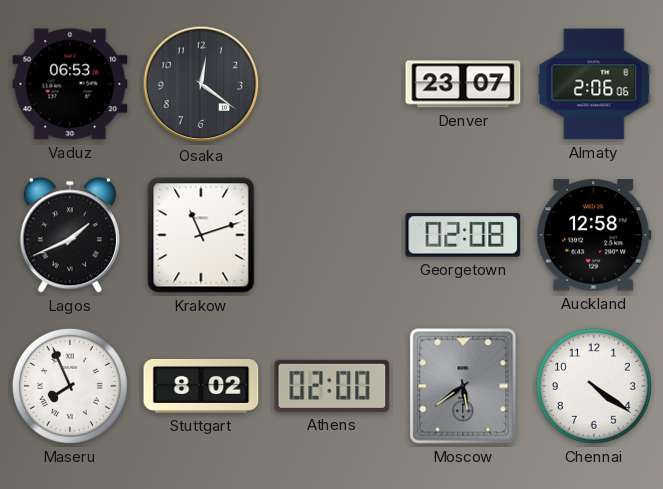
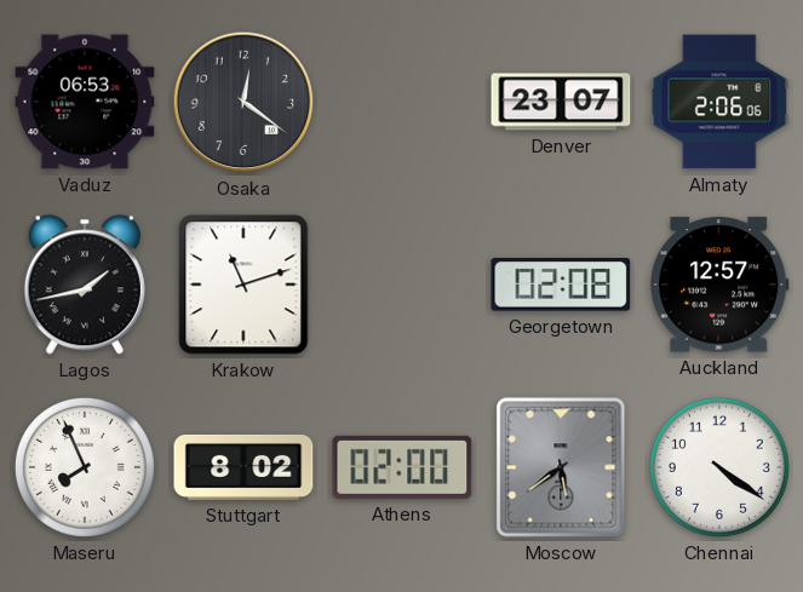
Lagos: 1:41 -> 1:43
Auckland: 12:58 -> 12:57
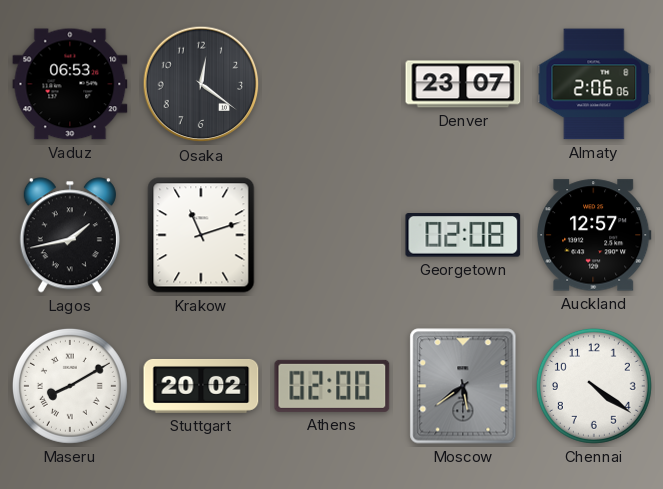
Maseru: 7:56 -> 8:10
Stuttgart: 8:02 -> 20:02
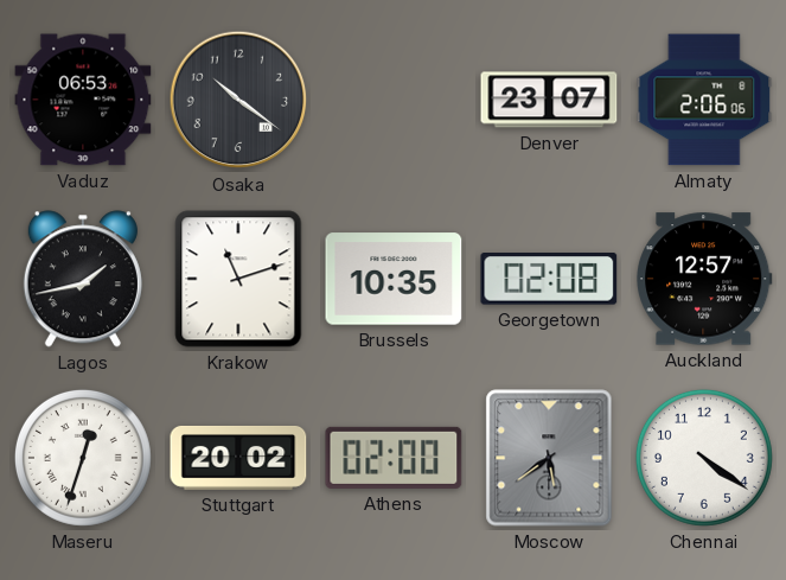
Osaka: 12:21 -> 10:21
Brussels: none -> 10:35
Maseru: 8:10 -> 12:33
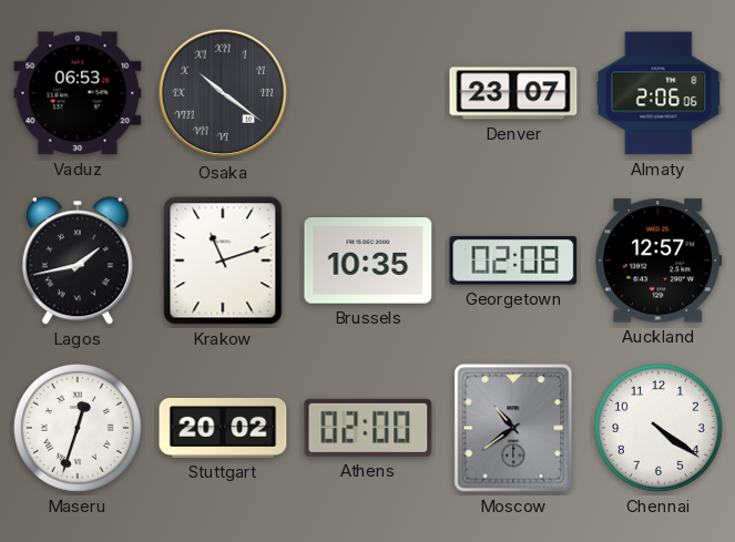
Osaka numerals: Arabic -> Roman
Moscow: 5:39 -> 10:39
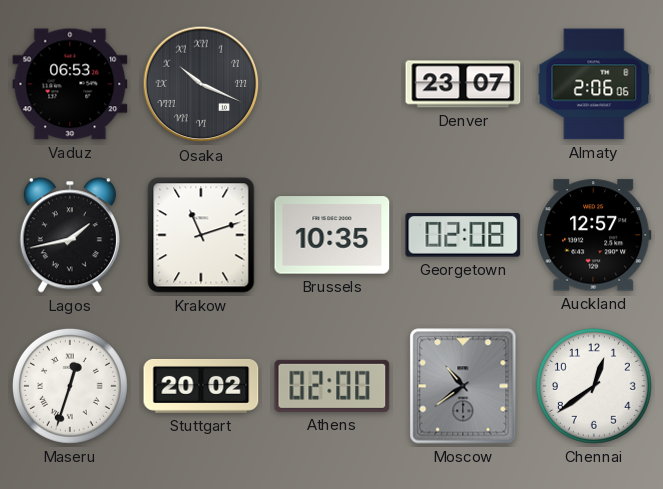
Osaka: 10:21 -> 10:19
Chennai: 4:21 -> 12:39
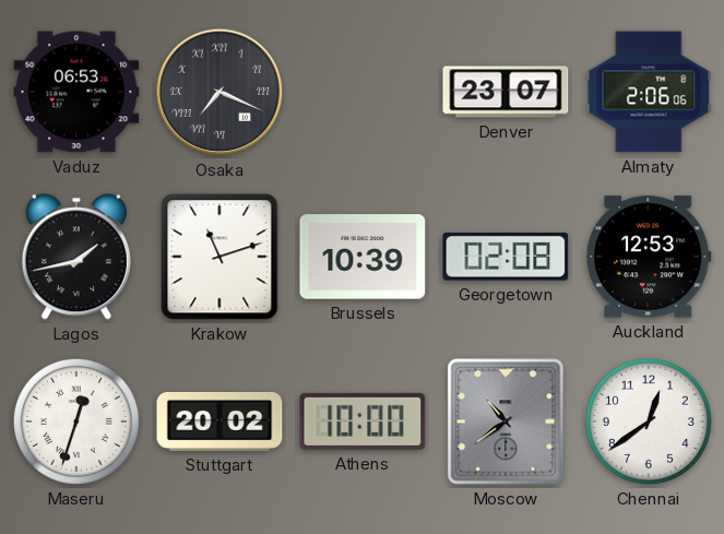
Osaka: 10:19 -> 7:19
Brussels: 10:35 -> 10:39
Auckland: 12:57 -> 12:53
Athens: 02:00 -> 10:00
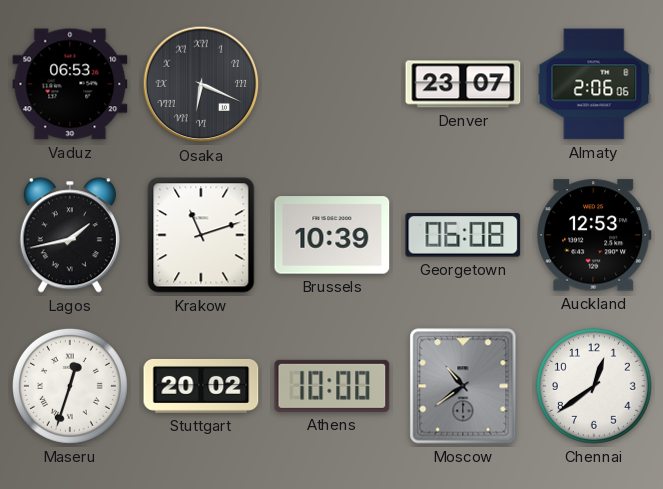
Osaka: 7:19 -> 6:19
Georgetown: 02:08 -> 06:08
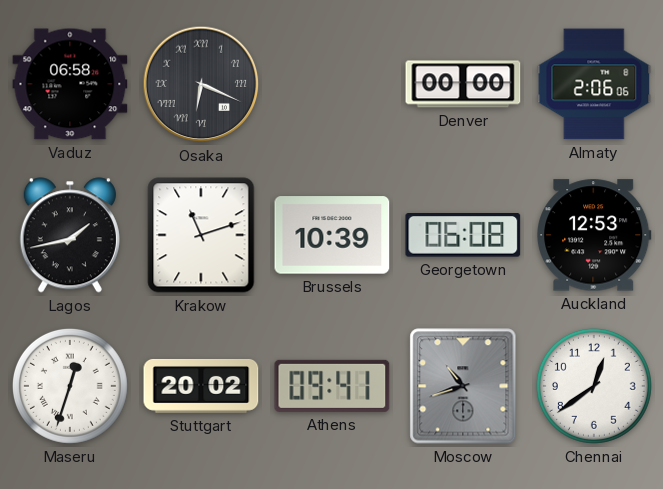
Vaduz: 06:53 -> 06:58
Denver: 23:07 -> 00:00
Athens: 10:00 -> 09:41
Moscow: 10:39 -> 10:42
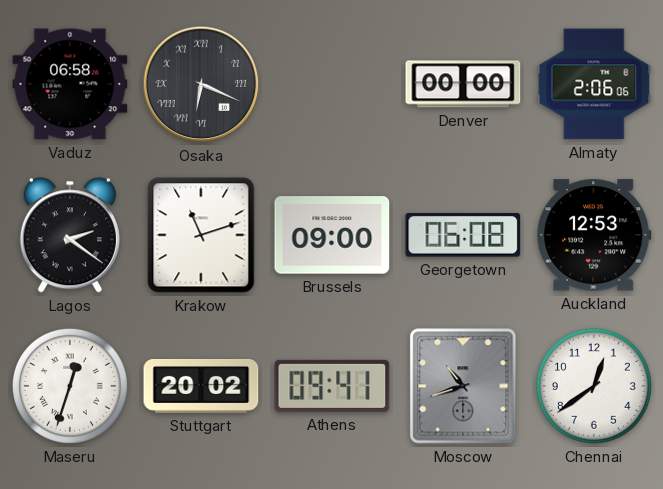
Lagos: 1:43 -> 2:21
Brussels: 10:39 -> 09:00
